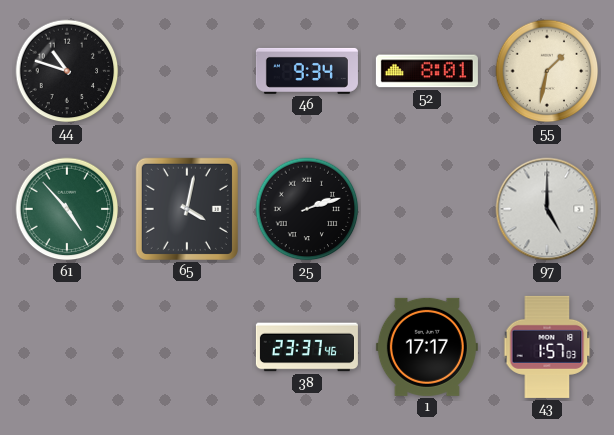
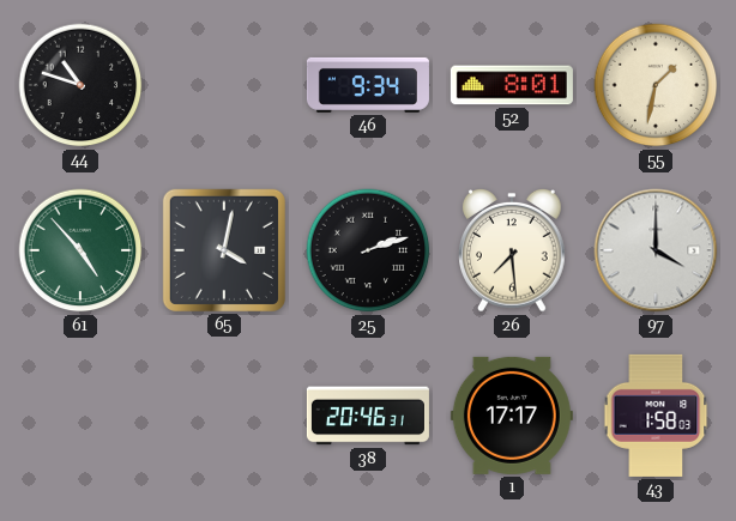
26: none -> 7:29
97: 5:00 -> 4:00
38: 23:37 -> 20:46
43: 1:57 -> 1:58
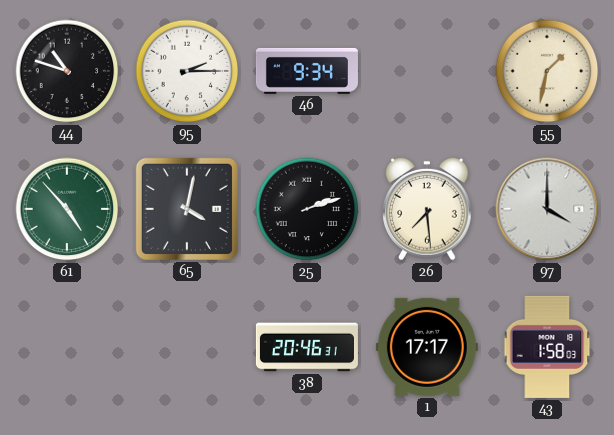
95: none -> 2:15
52: 8:01 -> none
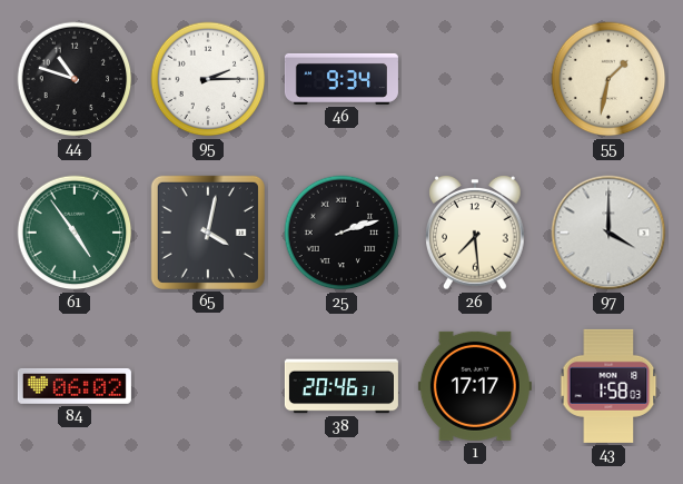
61: 4:53 -> 4:54
84: none -> 06:02
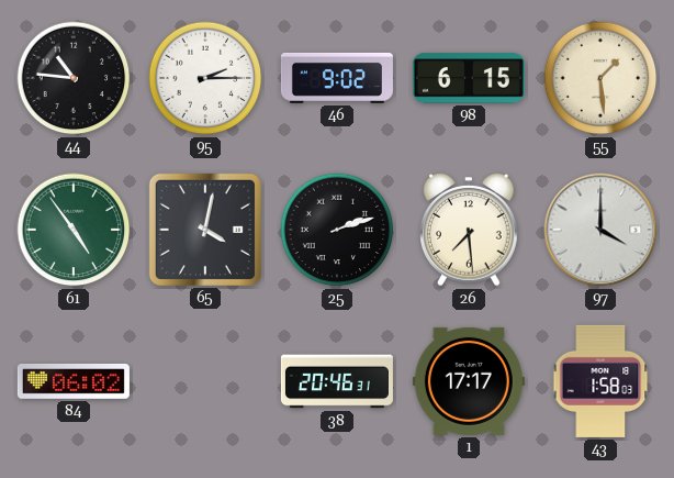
44: 10:48 -> 10:46
46: 9:34 -> 9:02
98: none -> 6:15
55: 1:32 -> 1:29
